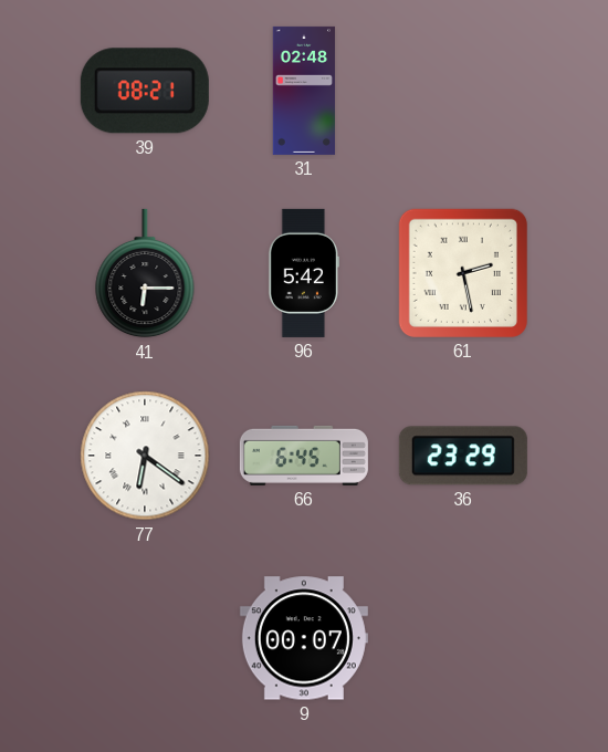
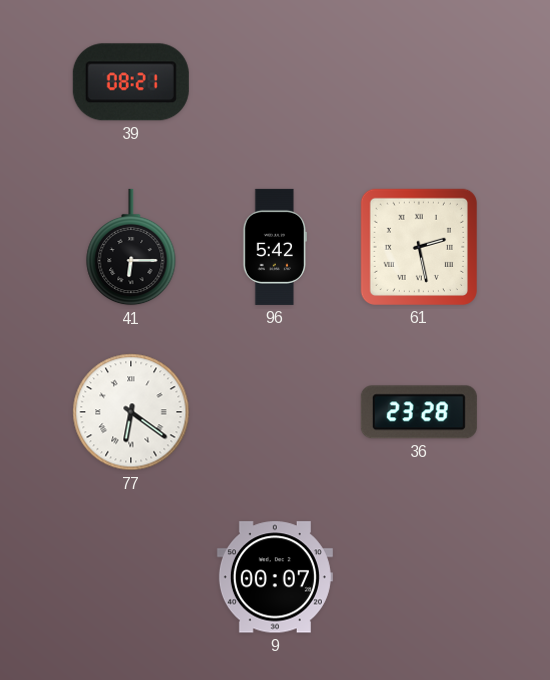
31: 02:48 -> none
66: 6:45 -> none
36: 23:29 -> 23:28
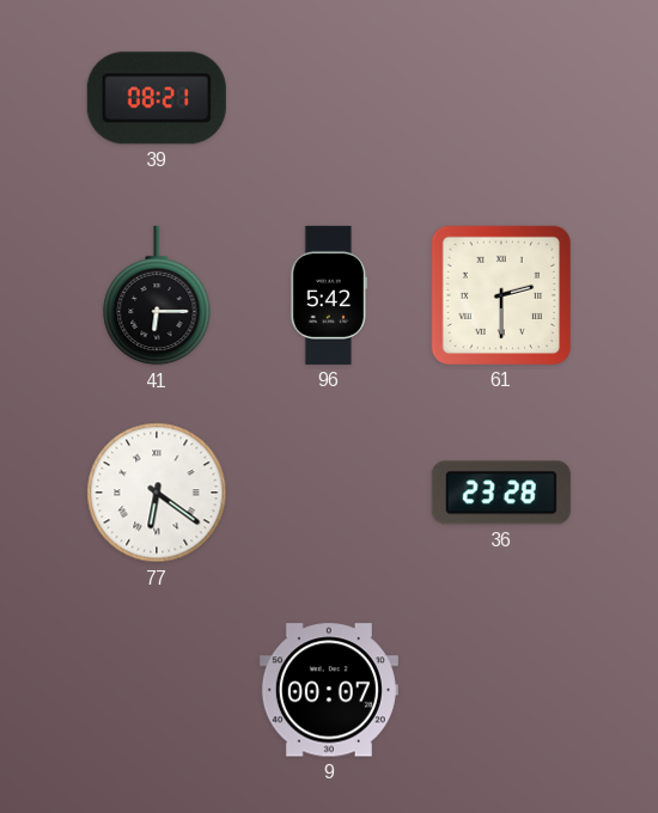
61: 2:28 -> 2:30
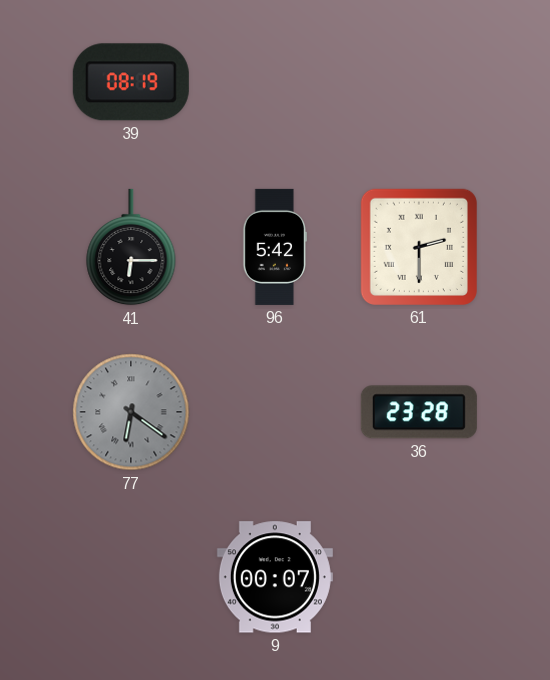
39: 08:21 -> 08:19
77 dial: white -> grey
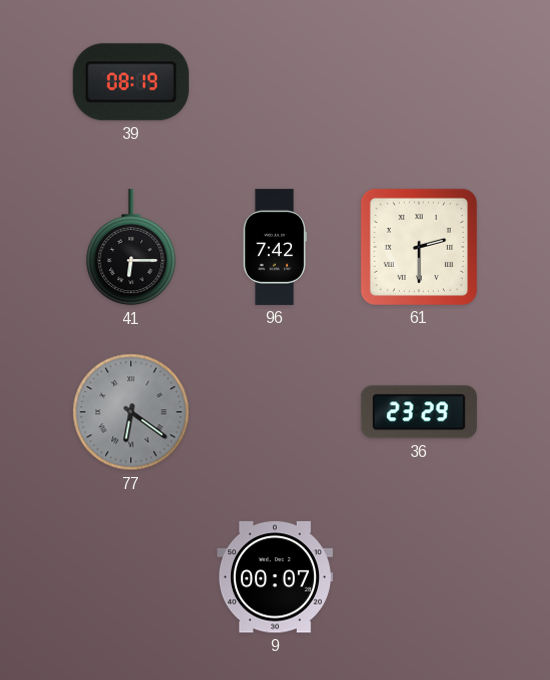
96: 5:42 -> 7:42
36: 23:28 -> 23:29
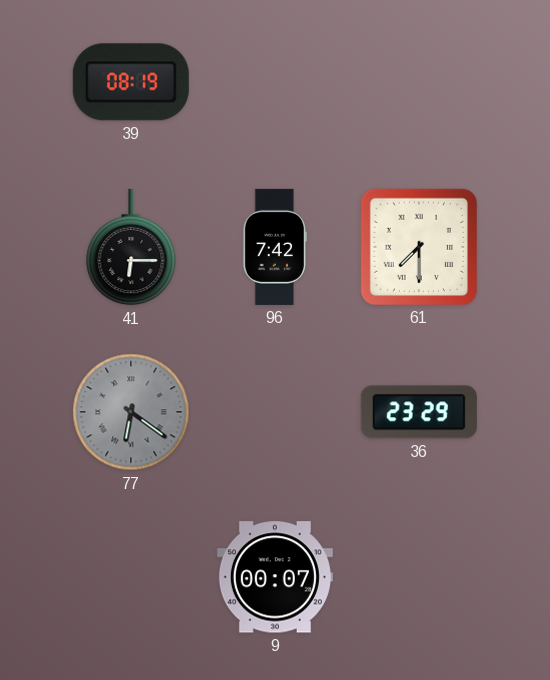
61: 2:30 -> 7:30
